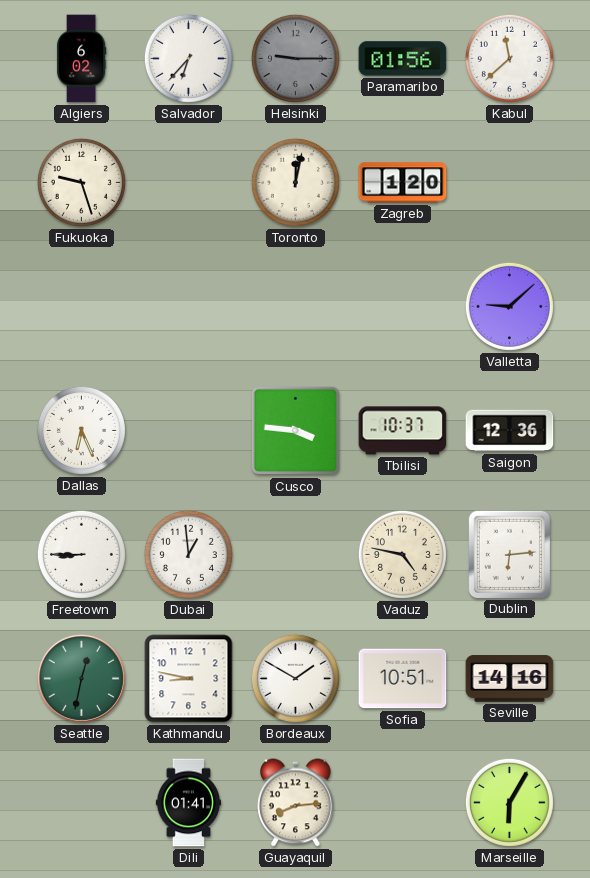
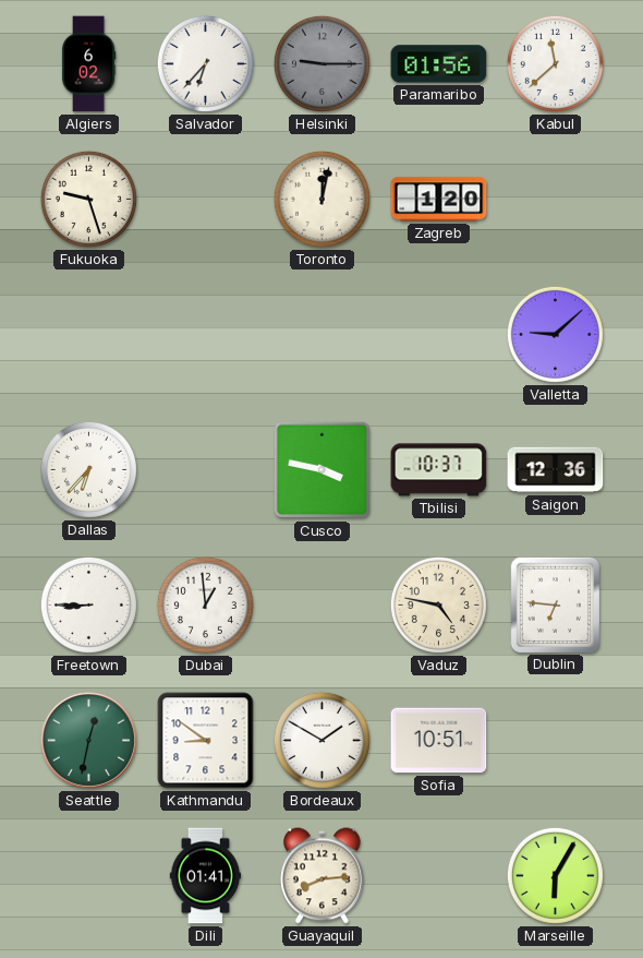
Dallas: 6:26 -> 6:37
Cusco: 3:46 -> 3:47
Dublin: 6:14 -> 6:46
Kathmandu: 8:47 -> 8:51
Seville: 14:16 -> none
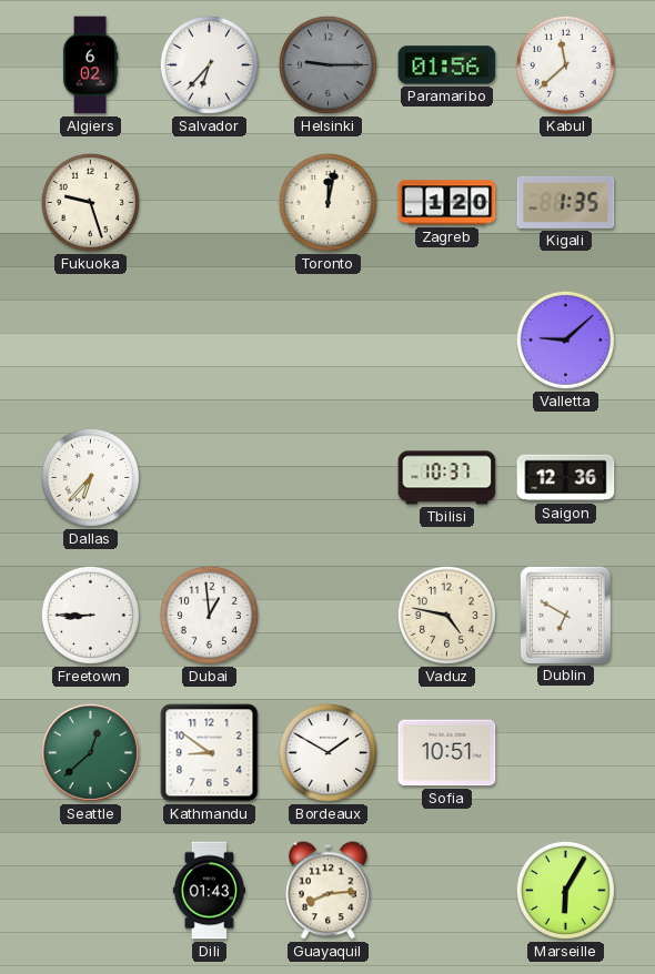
Kigali: none -> 1:35
Cusco: 3:47 -> none
Dublin: 6:46 -> 6:50
Seattle: 12:32 -> 12:38
Dili: 01:41 -> 01:43
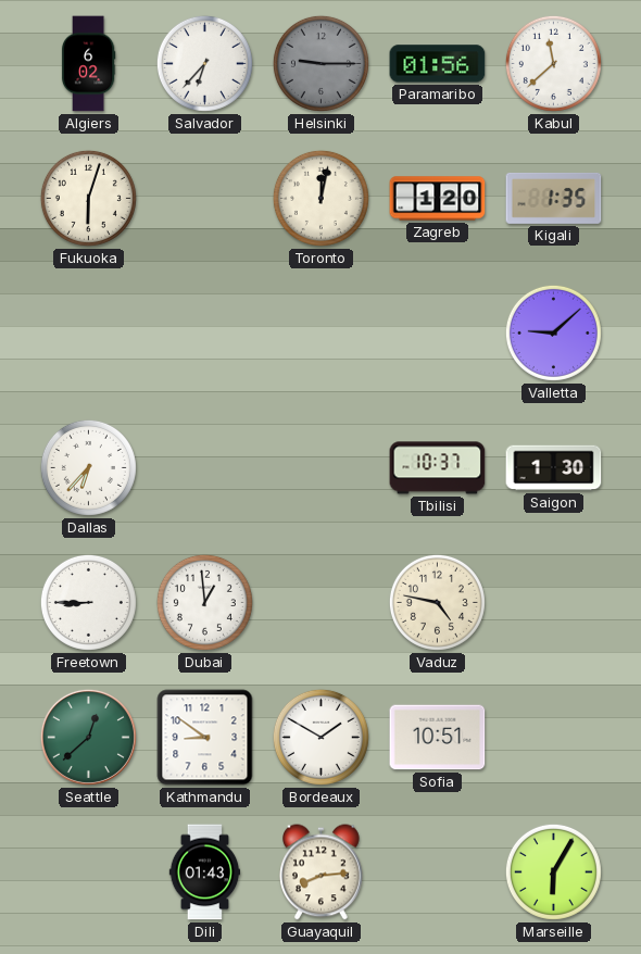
Fukuoka: 9:27 -> 6:03
Saigon: 12:36 -> 1:30
Dublin: 6:50 -> none
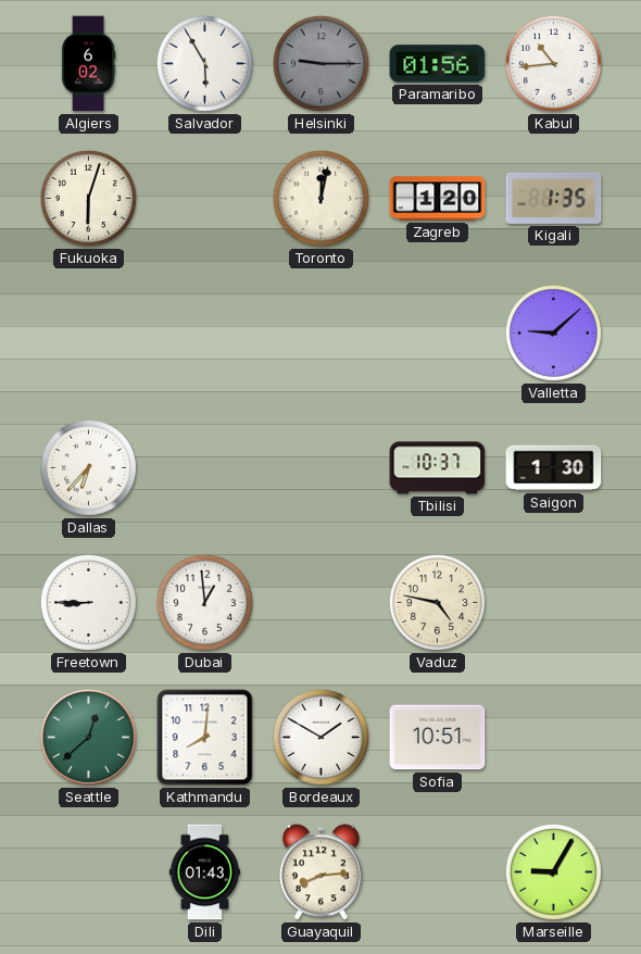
Salvador: 6:37 -> 5:55
Kabul: 11:38 -> 10:44
Kathmandu: 8:51 -> 8:01
Marseille: 6:05 -> 9:05
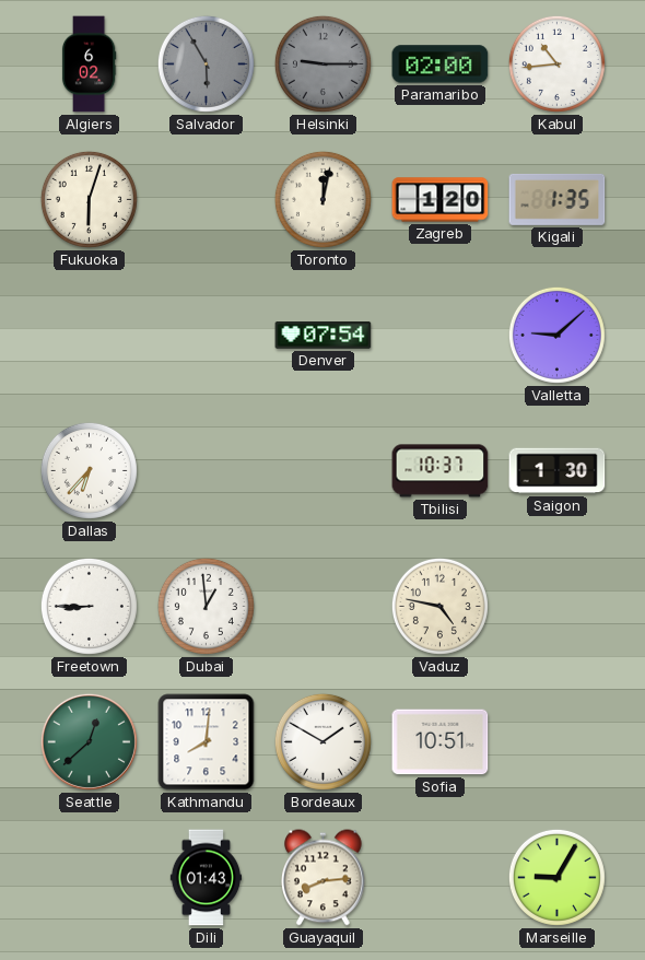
Salvador dial: white -> grey
Paramaribo: 01:56 -> 02:00
Denver: none -> 07:54
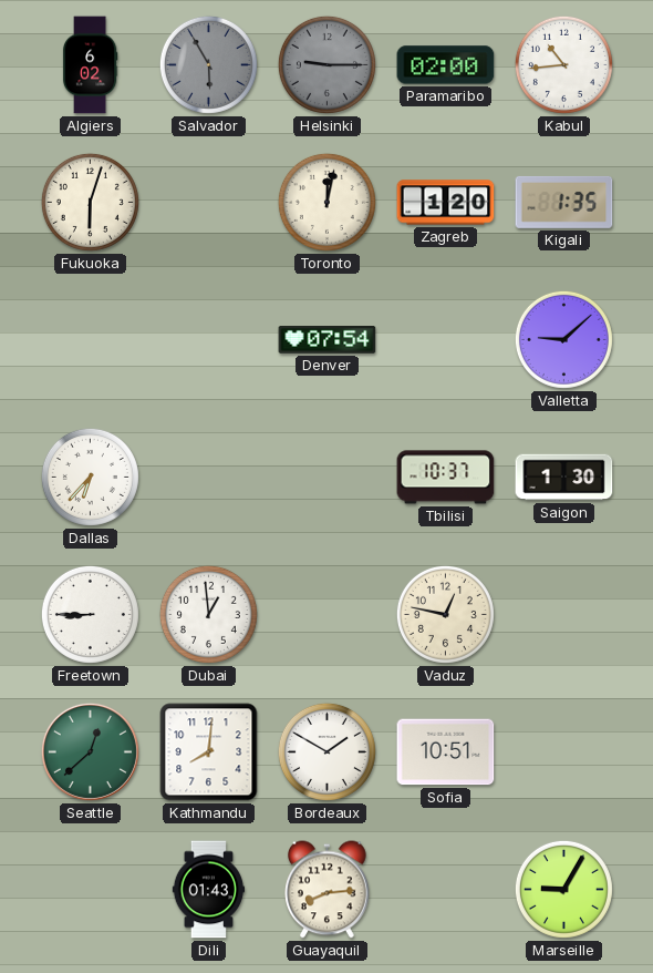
Vaduz: 4:47 -> 12:47
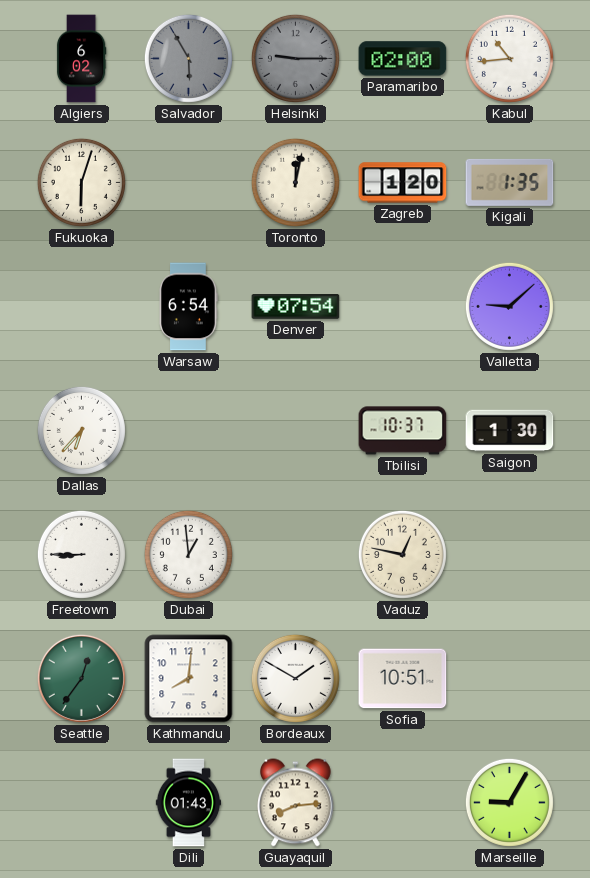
Warsaw: none -> 6:54
Seattle: 12:38 -> 12:36
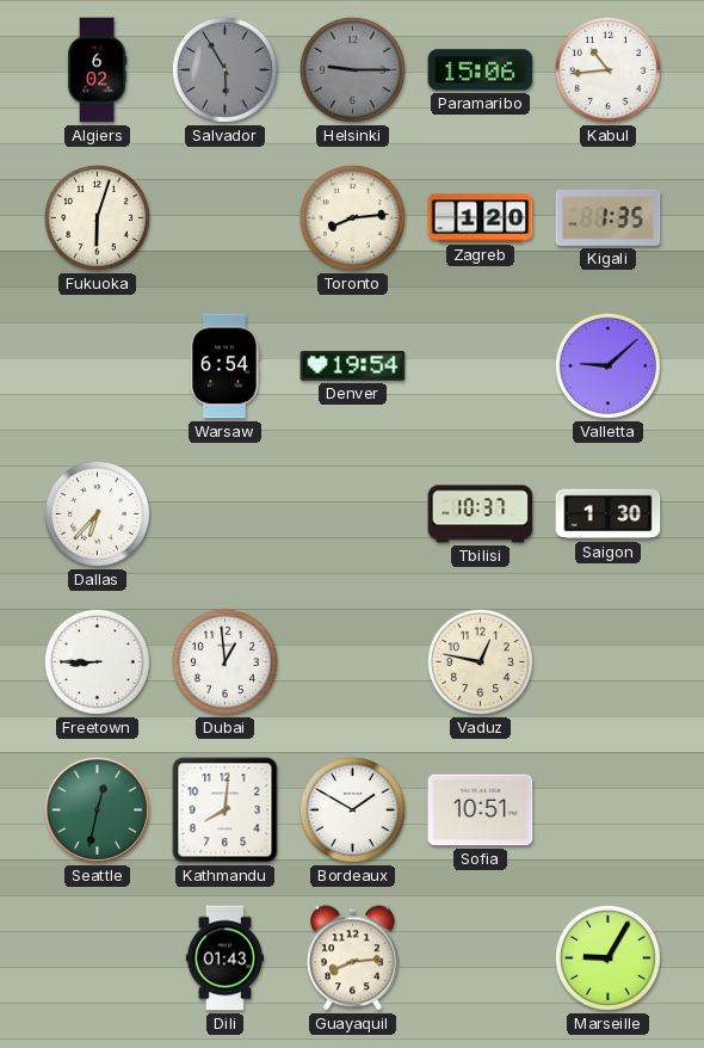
Paramaribo: 02:00 -> 15:06
Toronto: 12:02 -> 8:14
Denver: 07:54 -> 19:54
Seattle: 12:36 -> 12:32
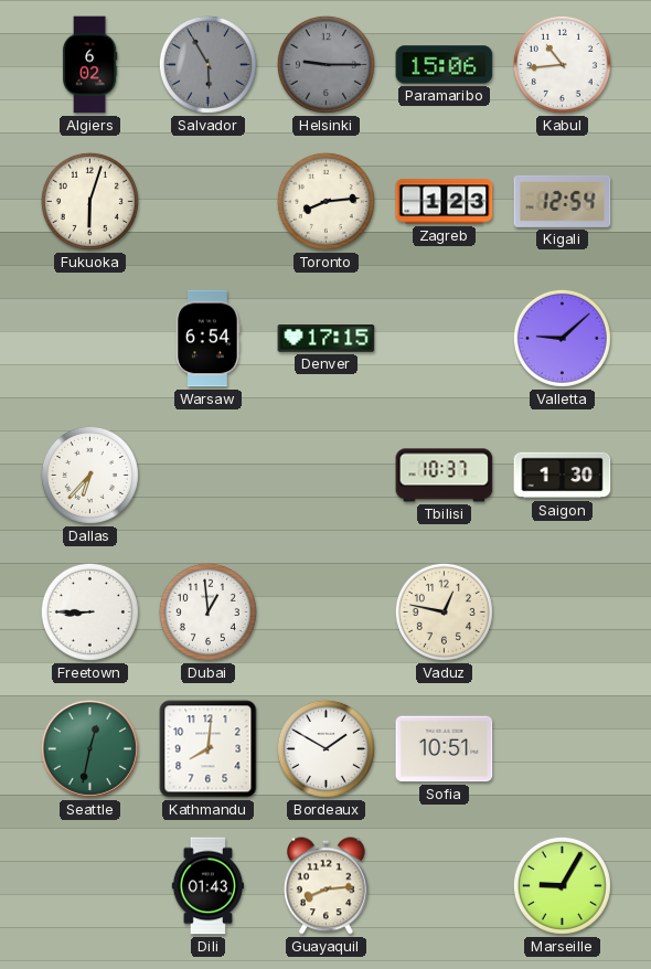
Zagreb: 1:20 -> 1:23
Kigali: 1:35 -> 12:54
Denver: 19:54 -> 17:15
